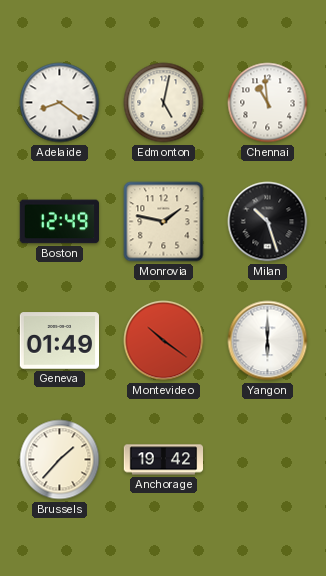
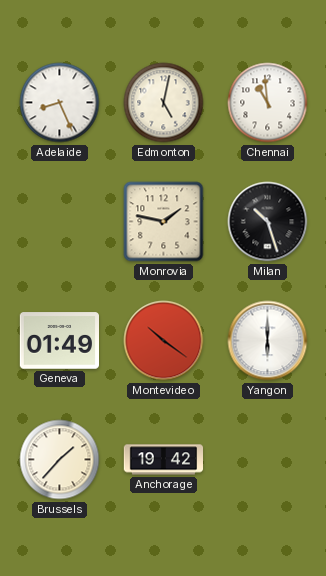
Adelaide: 8:21 -> 8:26
Boston: 12:49 -> none
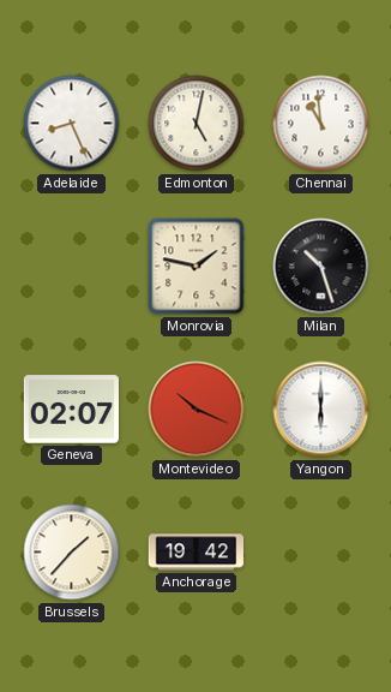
Geneva: 01:49 -> 02:07
Montevideo: 10:21 -> 10:19
